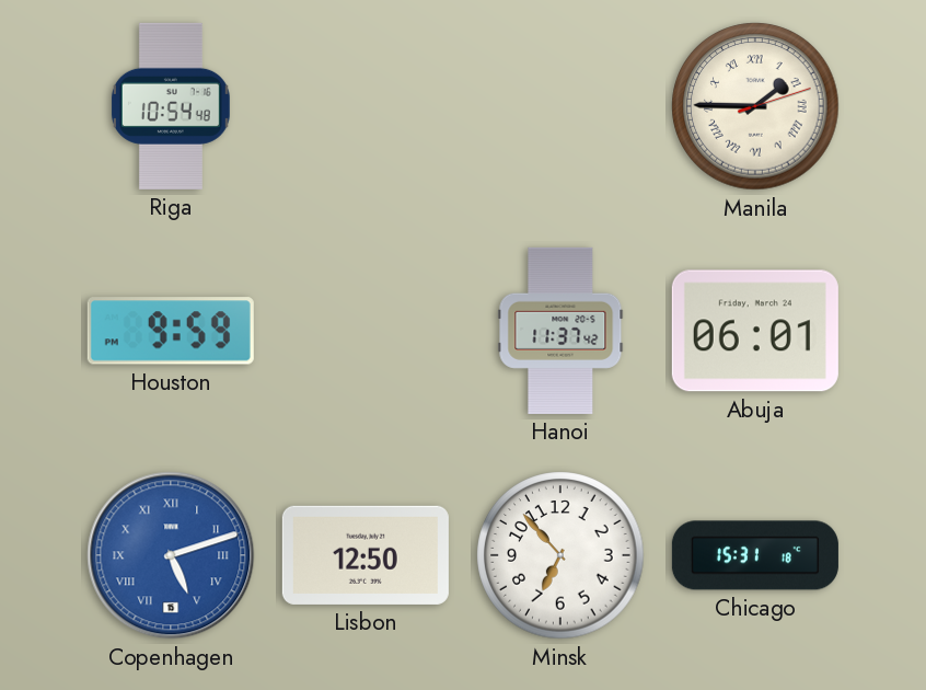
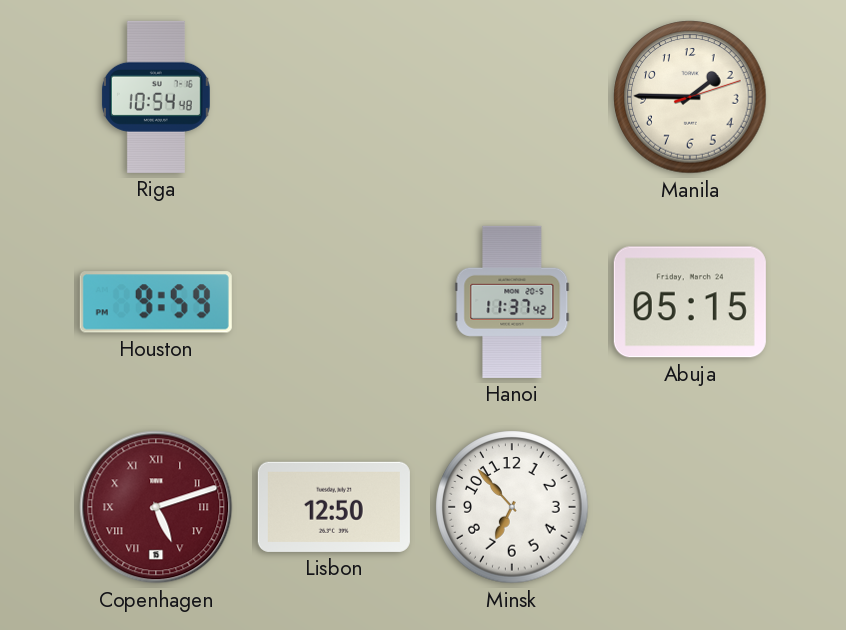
Manila numerals: Roman -> Arabic
Abuja: 06:01 -> 05:15
Copenhagen dial: blue -> burgundy
Chicago: 15:31 -> none
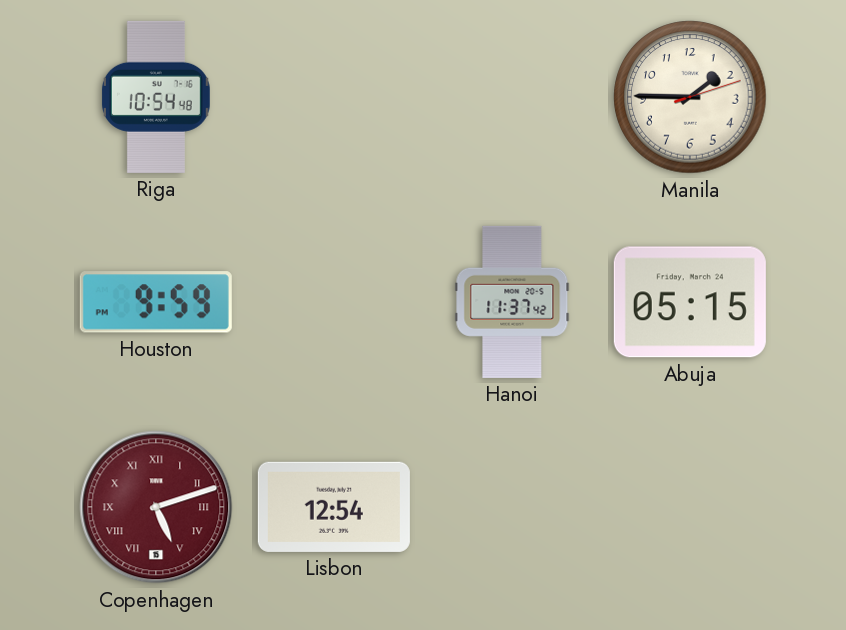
Lisbon: 12:50 -> 12:54
Minsk: 6:53 -> none
